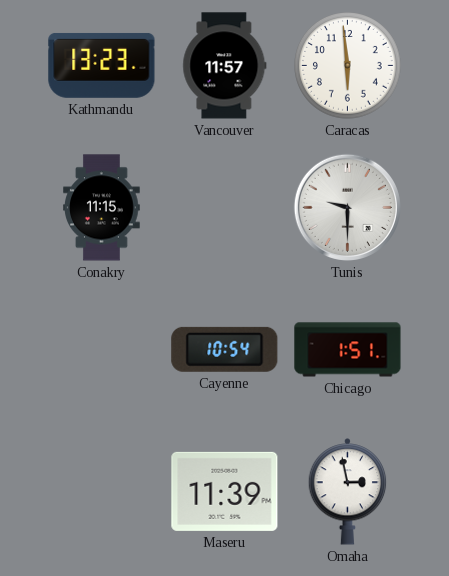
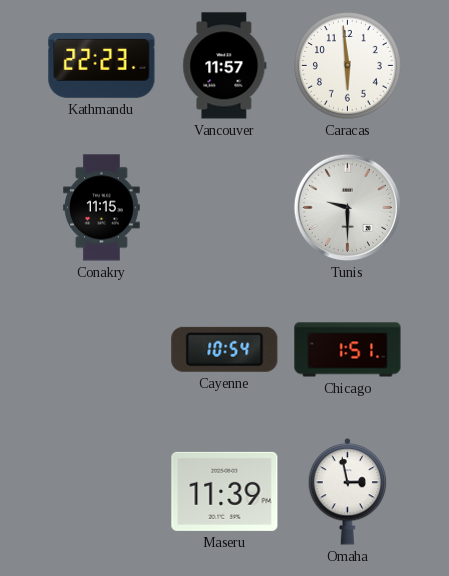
Kathmandu: 13:23 -> 22:23
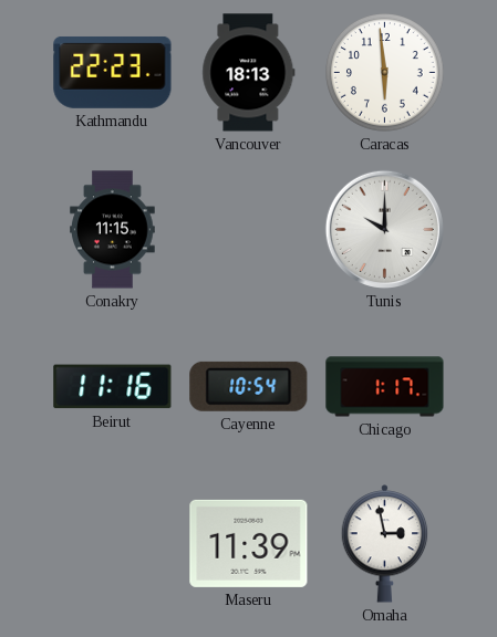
Vancouver: 11:57 -> 18:13
Tunis: 9:30 -> 10:00
Beirut: none -> 11:16
Chicago: 1:51 -> 1:17
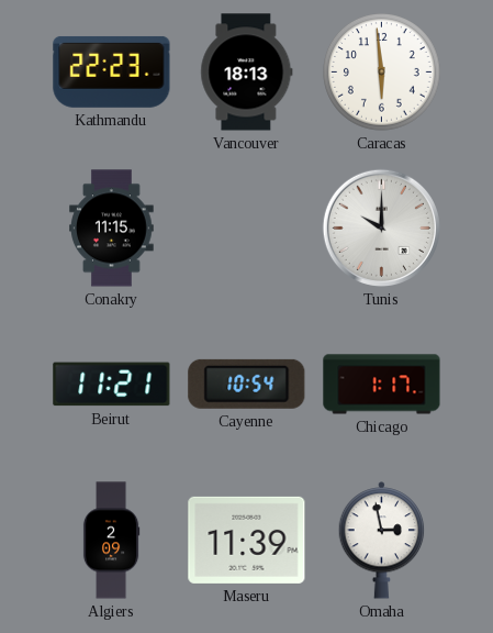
Beirut: 11:16 -> 11:21
Algiers: none -> 2:09
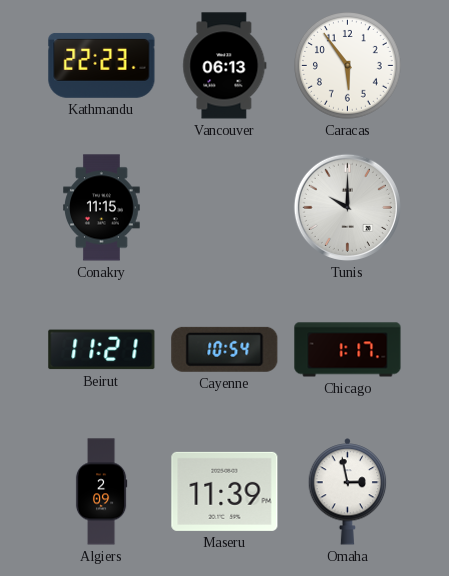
Vancouver: 18:13 -> 06:13
Caracas: 5:59 -> 5:54
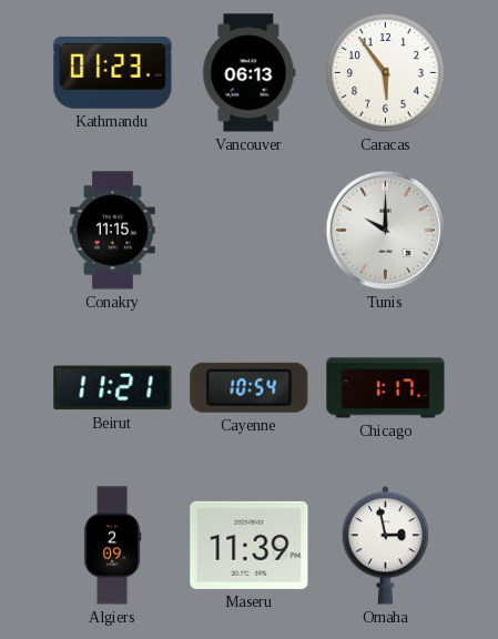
Kathmandu: 22:23 -> 01:23
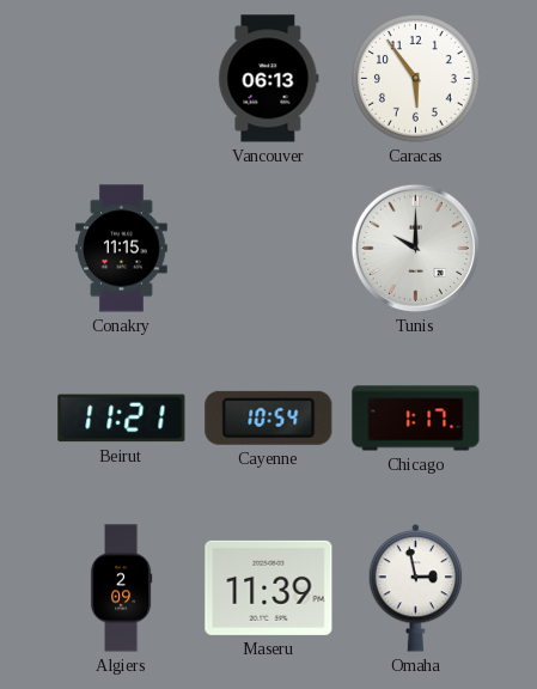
Kathmandu: 01:23 -> none
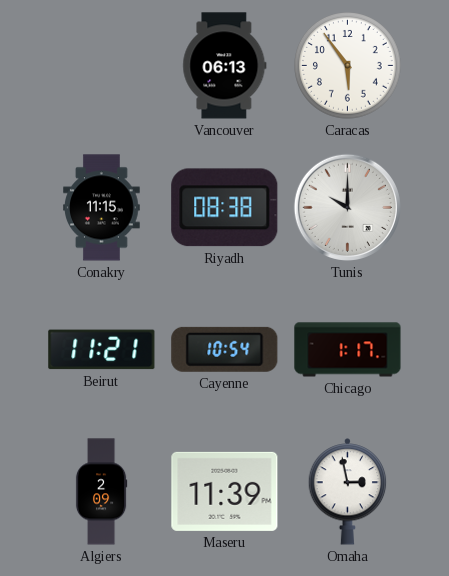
Riyadh: none -> 08:38
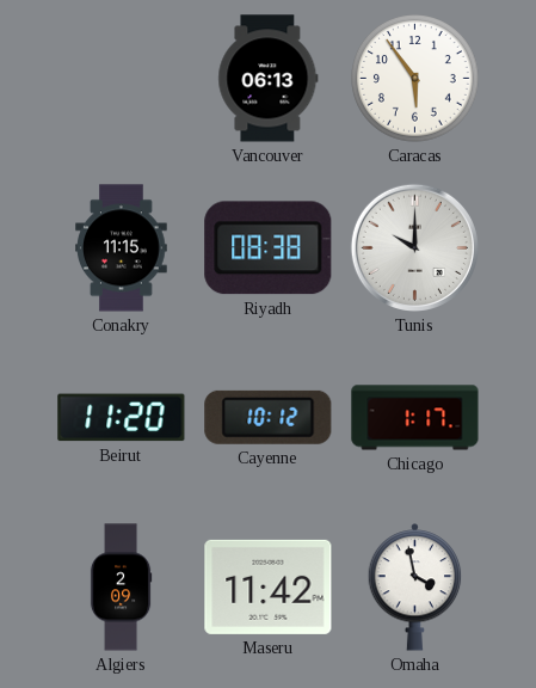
Beirut: 11:21 -> 11:20
Cayenne: 10:54 -> 10:12
Maseru: 11:39 -> 11:42
Omaha: 2:58 -> 3:58
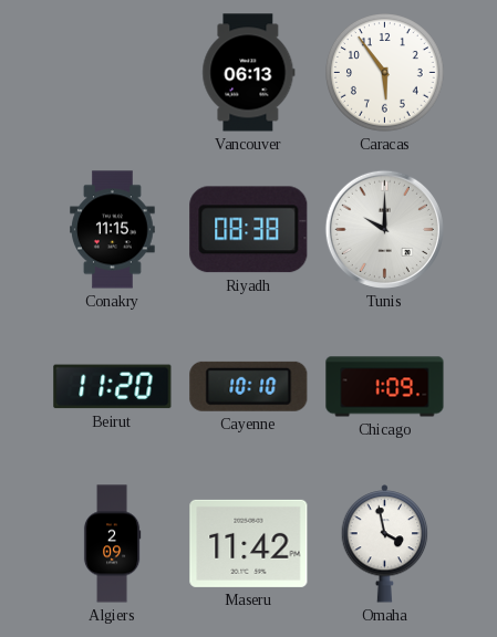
Cayenne: 10:12 -> 10:10
Chicago: 1:17 -> 1:09
